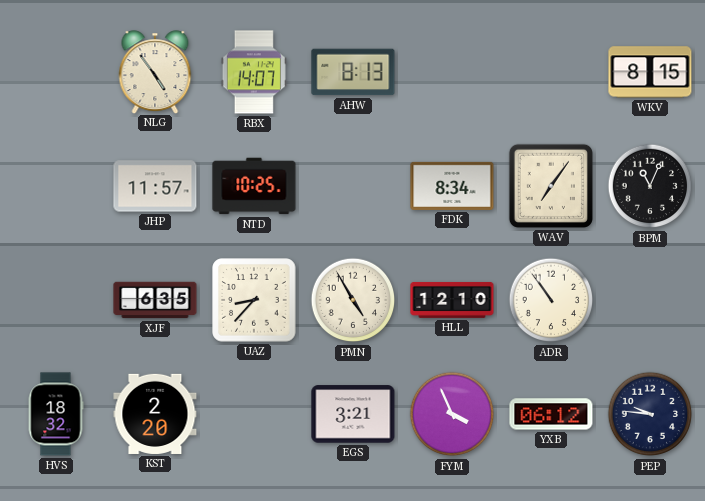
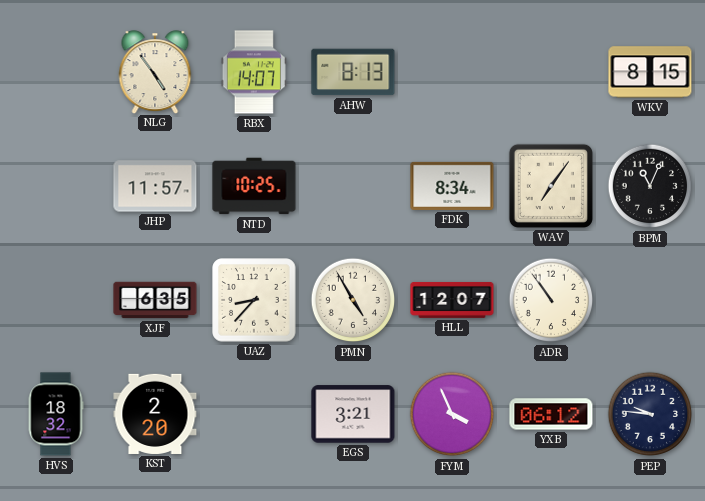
HLL: 12:10 -> 12:07
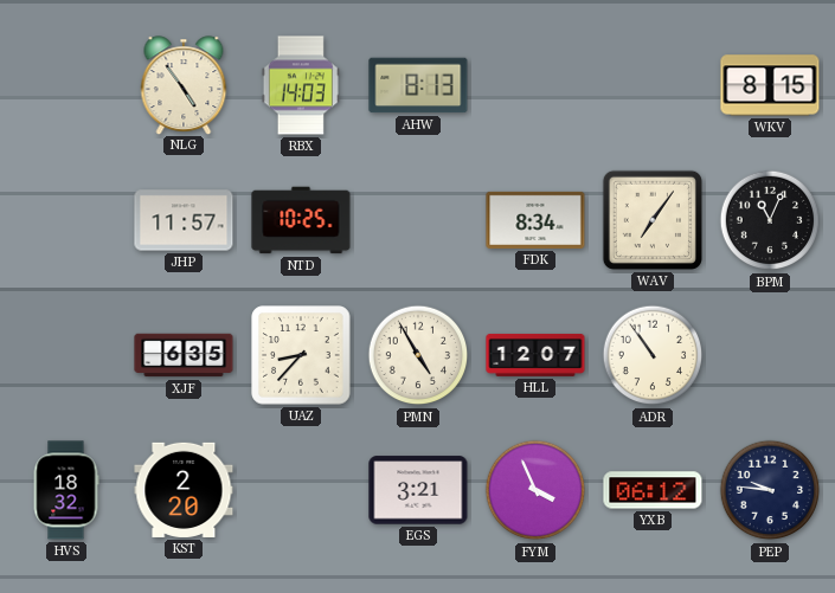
RBX: 14:07 -> 14:03
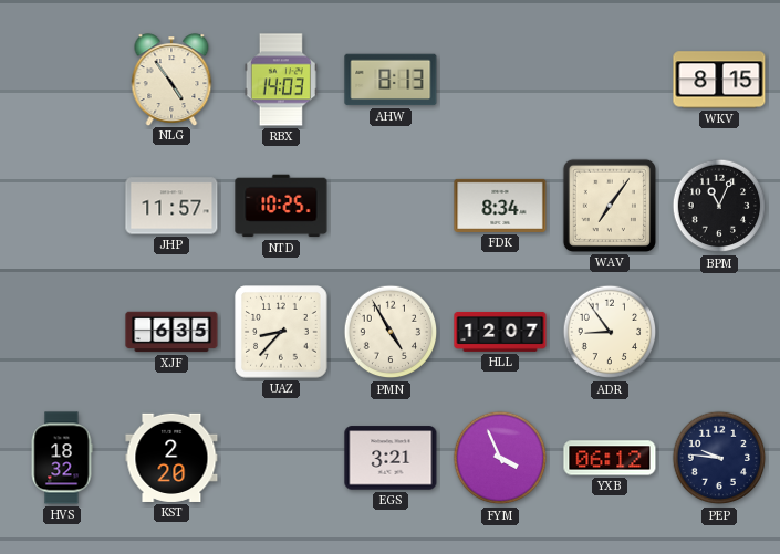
ADR: 10:54 -> 8:54
